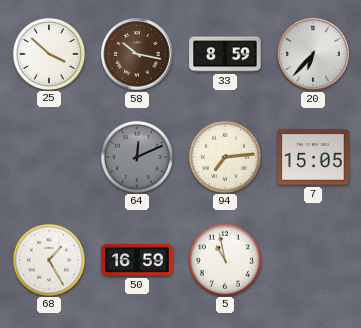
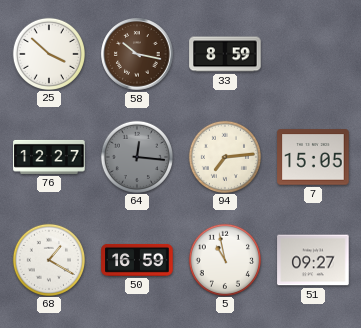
20: 6:37 -> none
76: none -> 12:27
64: 12:11 -> 12:16
68: 1:25 -> 1:20
51: none -> 09:27
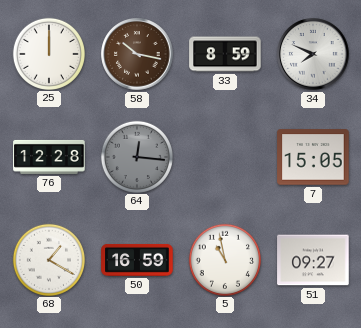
25: 3:52 -> 12:00
34: none -> 7:49
76: 12:27 -> 12:28
94: 7:14 -> none
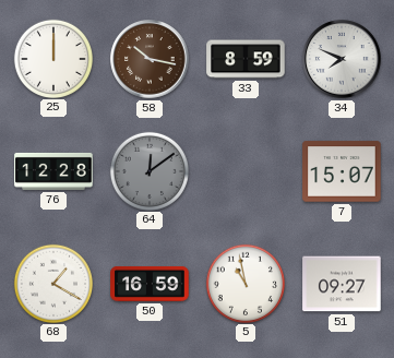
64: 12:16 -> 12:09
7: 15:05 -> 15:07
